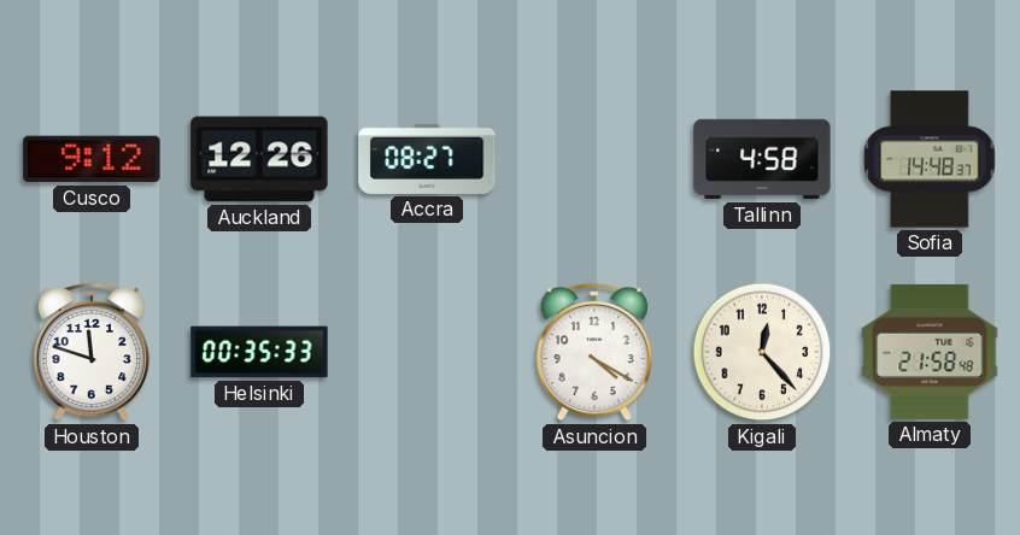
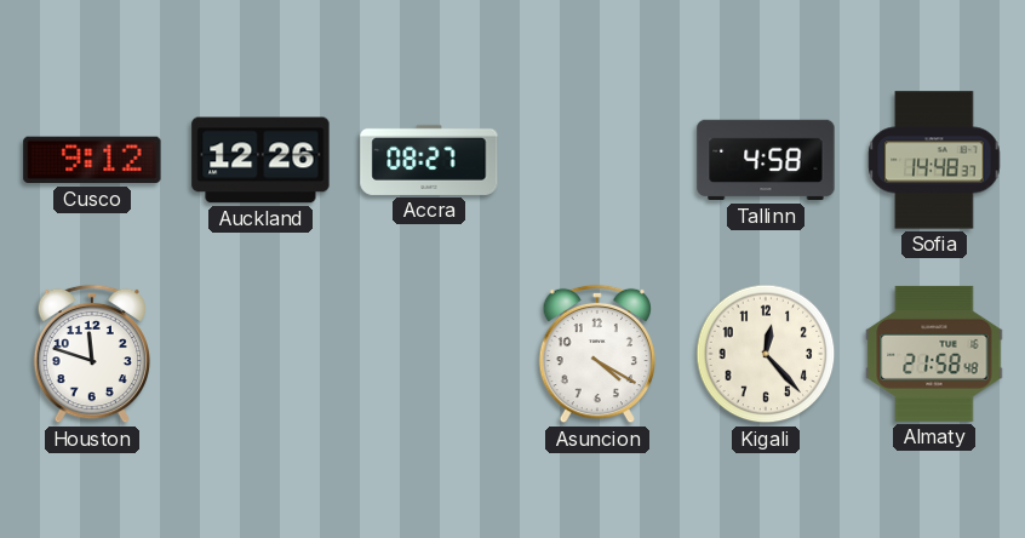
Helsinki: 00:35 -> none
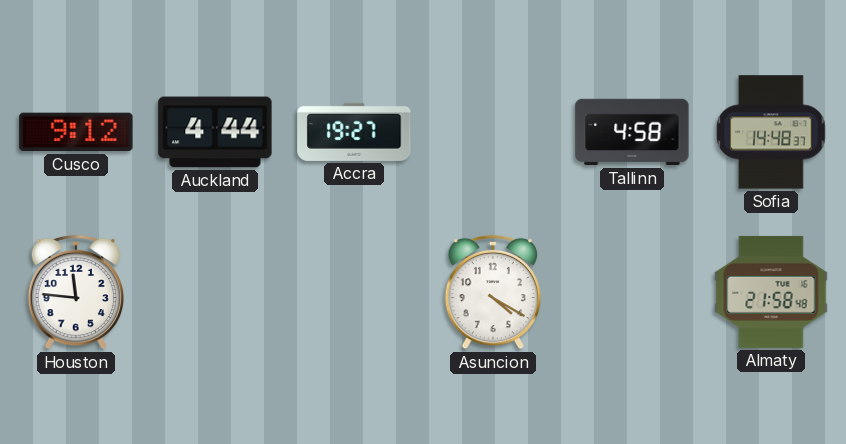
Auckland: 12:26 -> 4:44
Accra: 08:27 -> 19:27
Houston: 11:48 -> 11:46
Kigali: 12:23 -> none
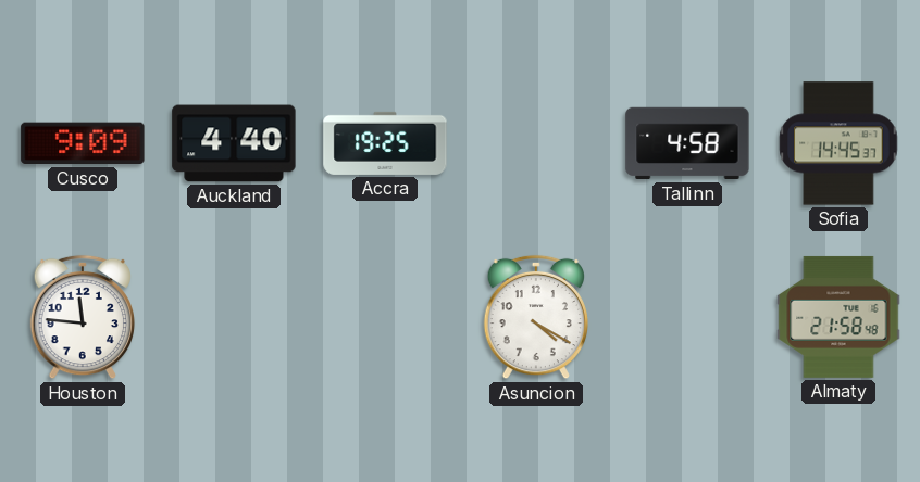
Cusco: 9:12 -> 9:09
Auckland: 4:44 -> 4:40
Accra: 19:27 -> 19:25
Sofia: 14:48 -> 14:45
